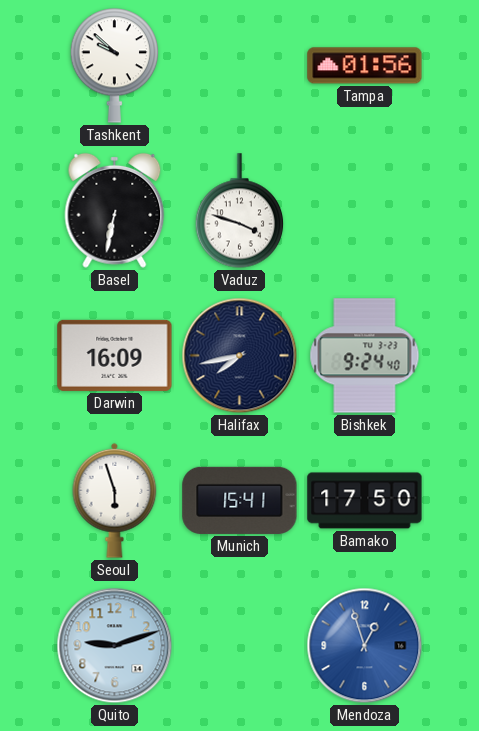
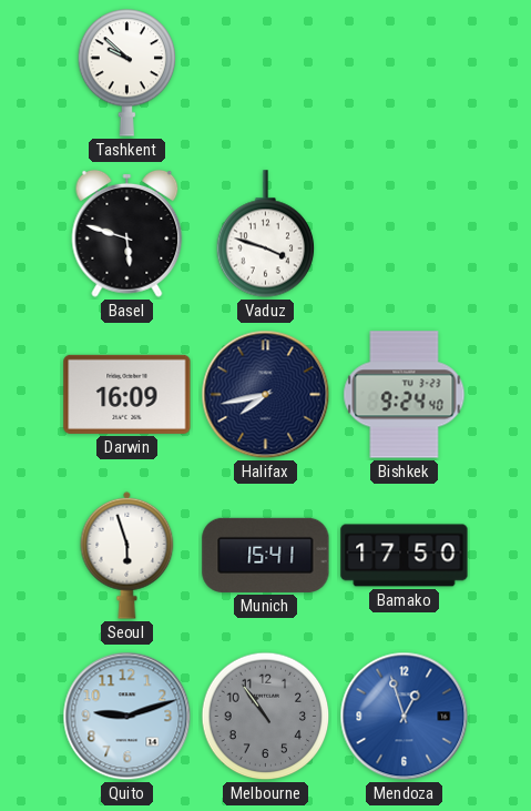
Tampa: 01:56 -> none
Basel: 6:32 -> 5:48
Melbourne: none -> 10:54
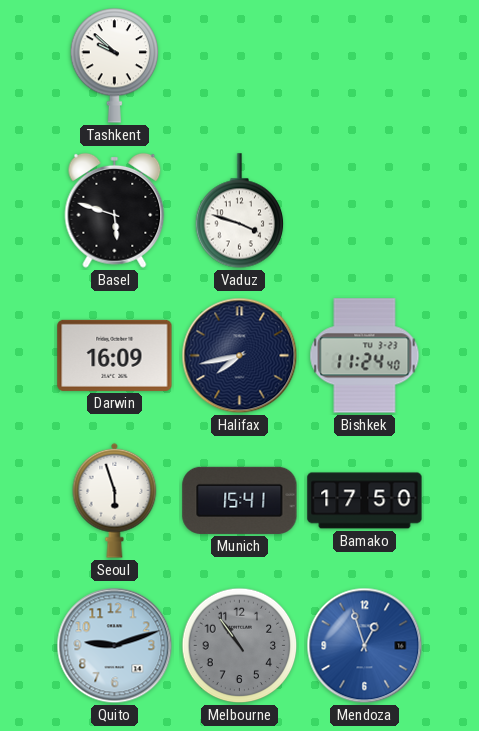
Bishkek: 9:24 -> 11:24
